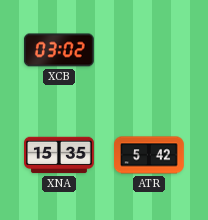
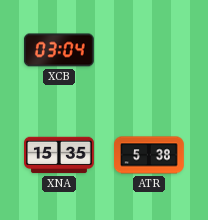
XCB: 03:02 -> 03:04
ATR: 5:42 -> 5:38
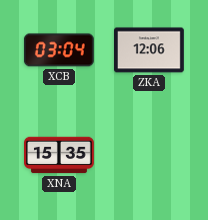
ZKA: none -> 12:06
ATR: 5:38 -> none
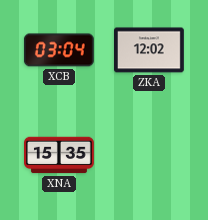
ZKA: 12:06 -> 12:02
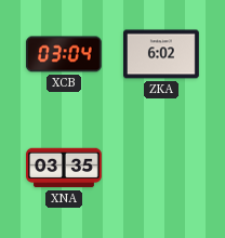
ZKA: 12:02 -> 6:02
XNA: 15:35 -> 03:35
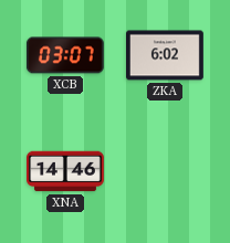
XCB: 03:04 -> 03:07
XNA: 03:35 -> 14:46
